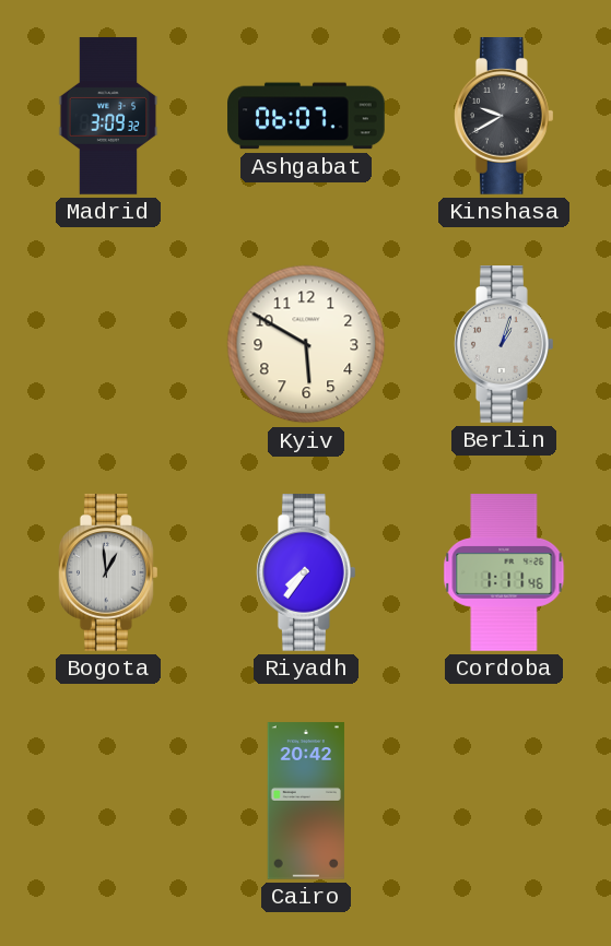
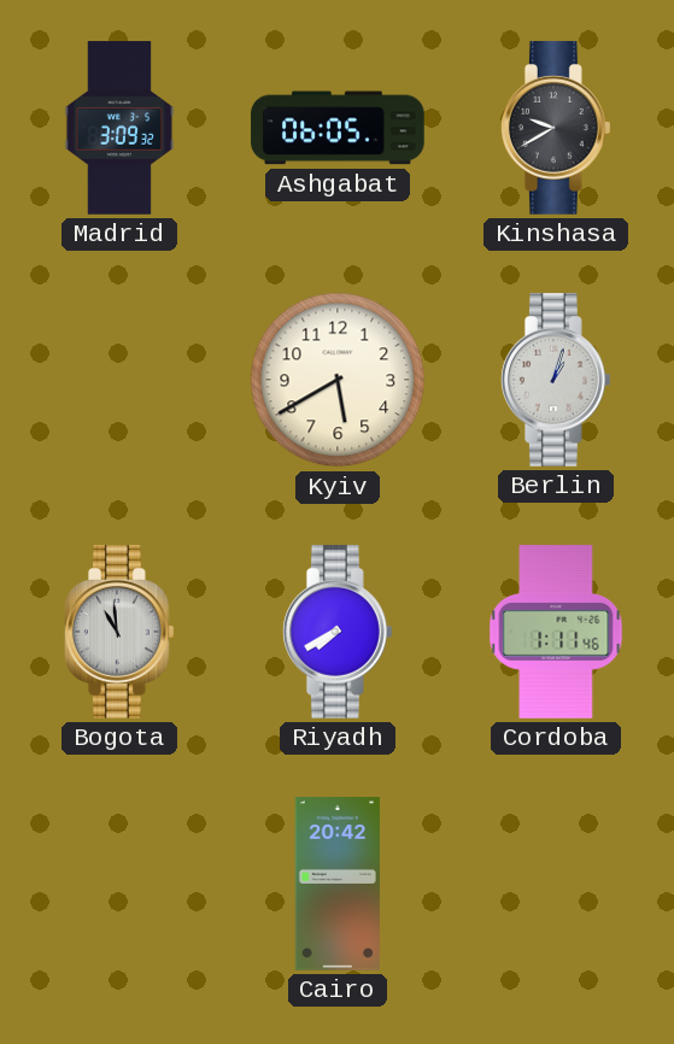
Ashgabat: 06:07 -> 06:05
Kyiv: 5:50 -> 5:40
Bogota: 12:59 -> 10:59
Riyadh: 7:36 -> 7:40
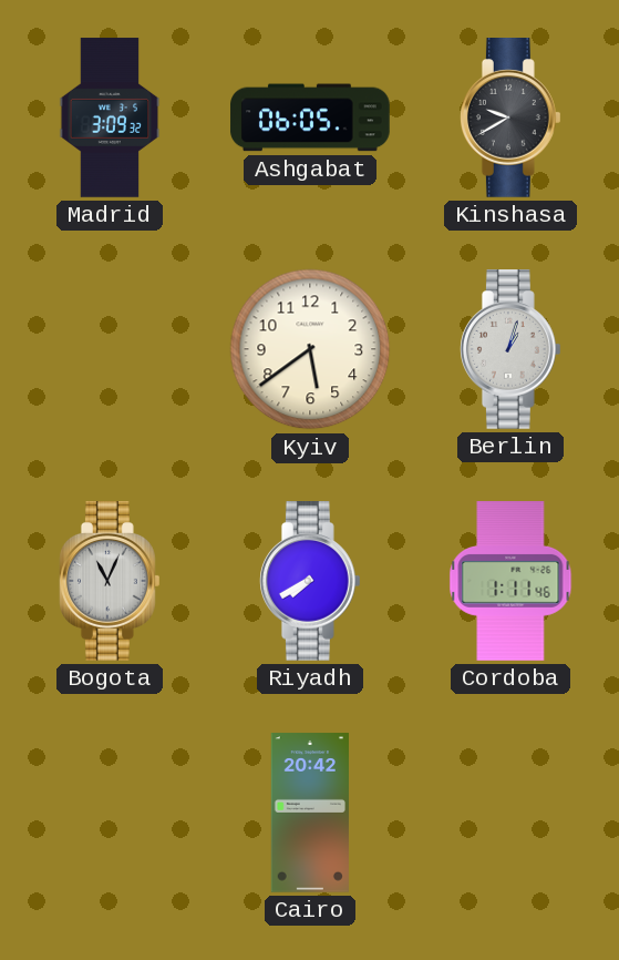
Kyiv: 5:40 -> 5:39
Bogota: 10:59 -> 11:04
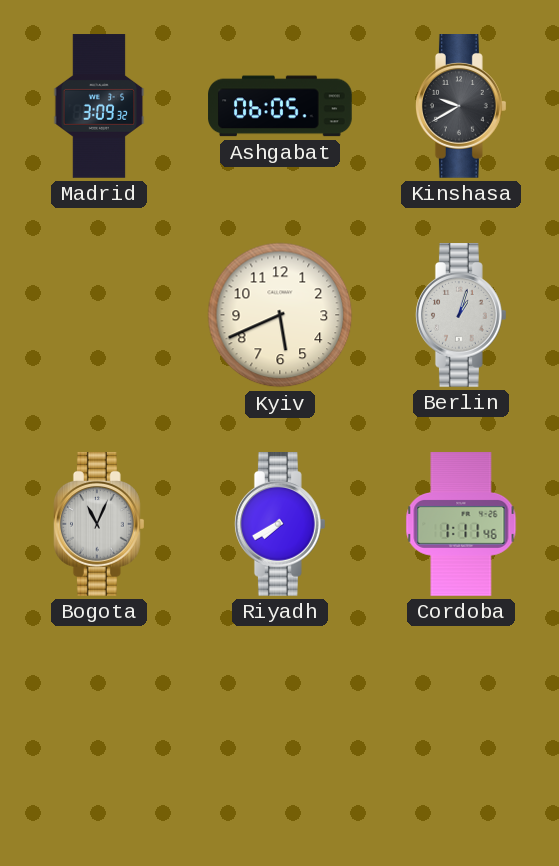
Kyiv: 5:39 -> 5:41
Cairo: 20:42 -> none
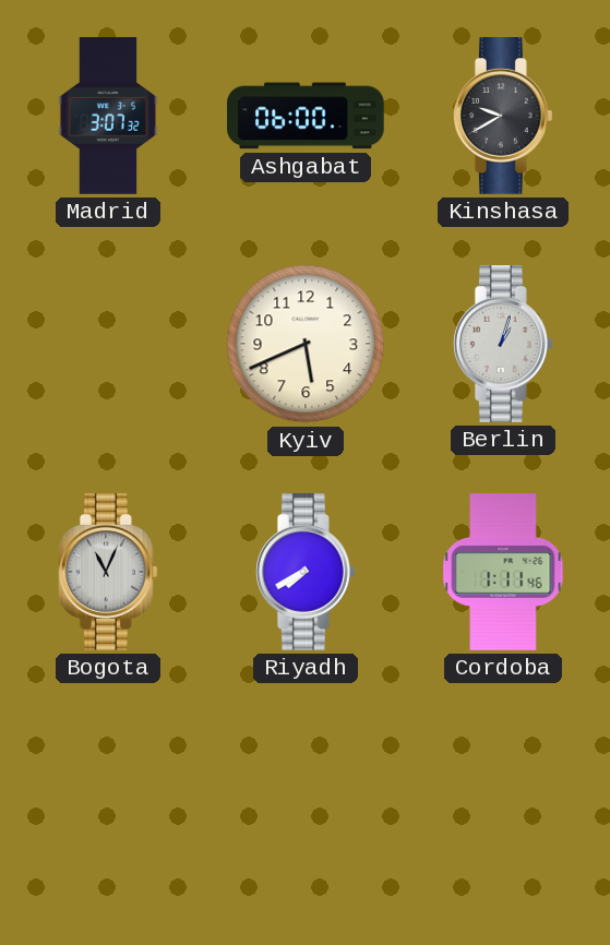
Madrid: 3:09 -> 3:07
Ashgabat: 06:05 -> 06:00
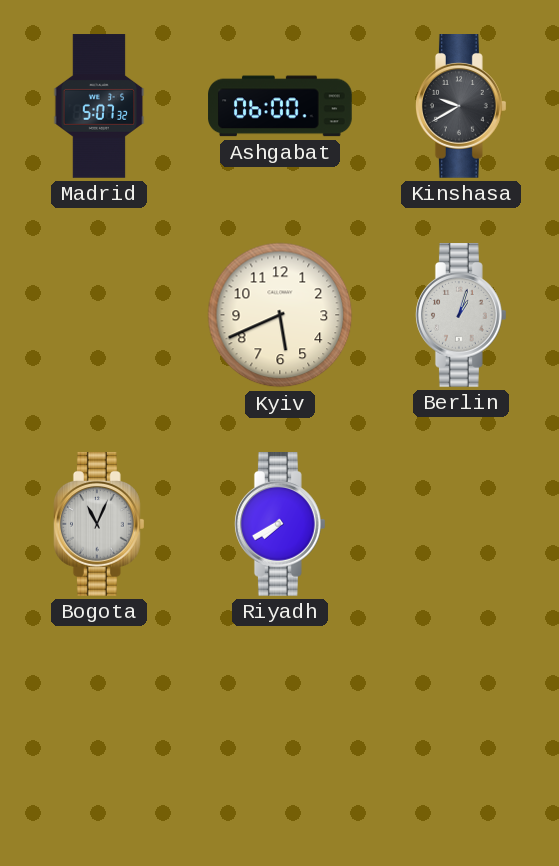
Madrid: 3:07 -> 5:07
Cordoba: 1:11 -> none
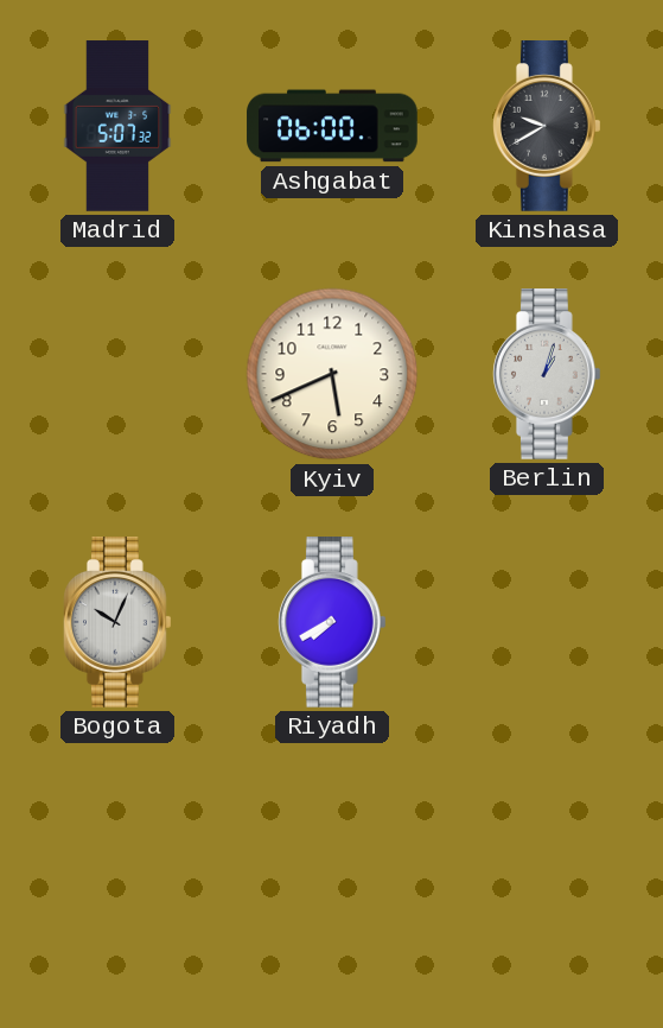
Bogota: 11:04 -> 10:04
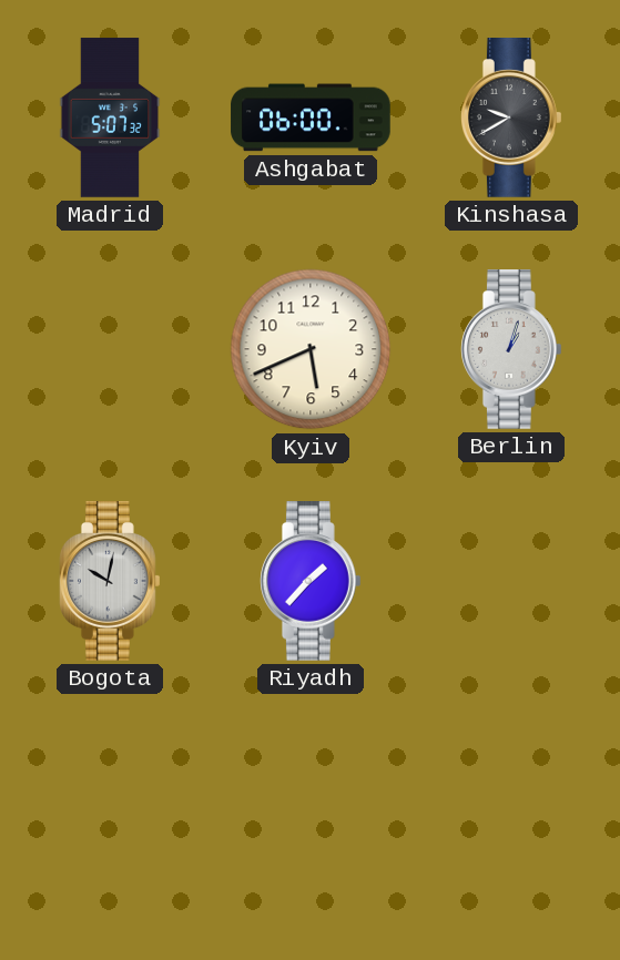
Bogota: 10:04 -> 10:02
Riyadh: 7:40 -> 1:37
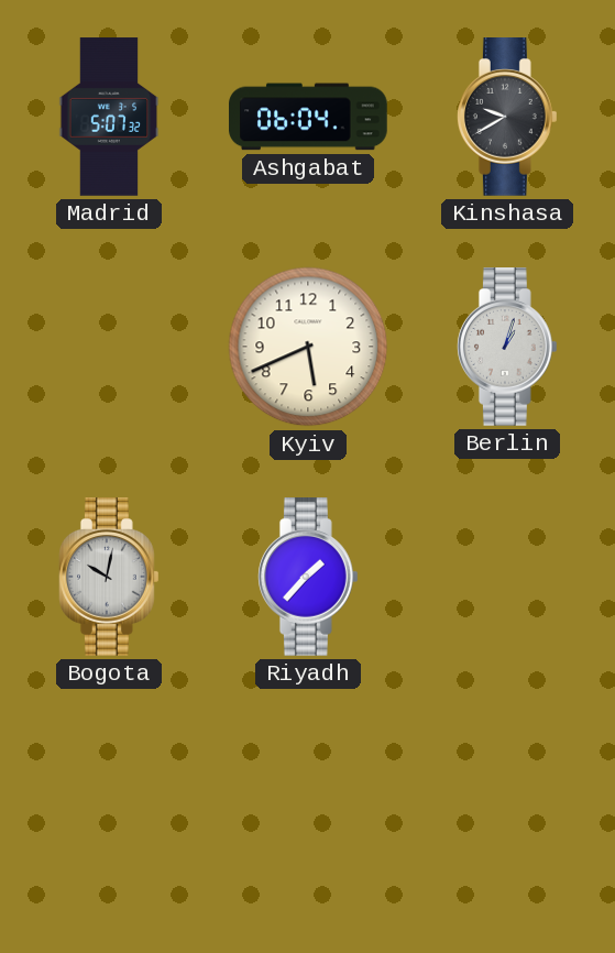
Ashgabat: 06:00 -> 06:04
